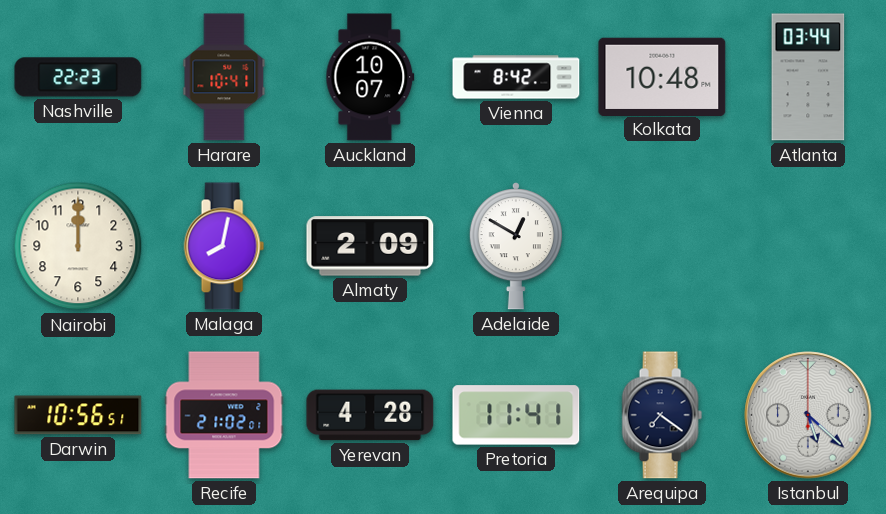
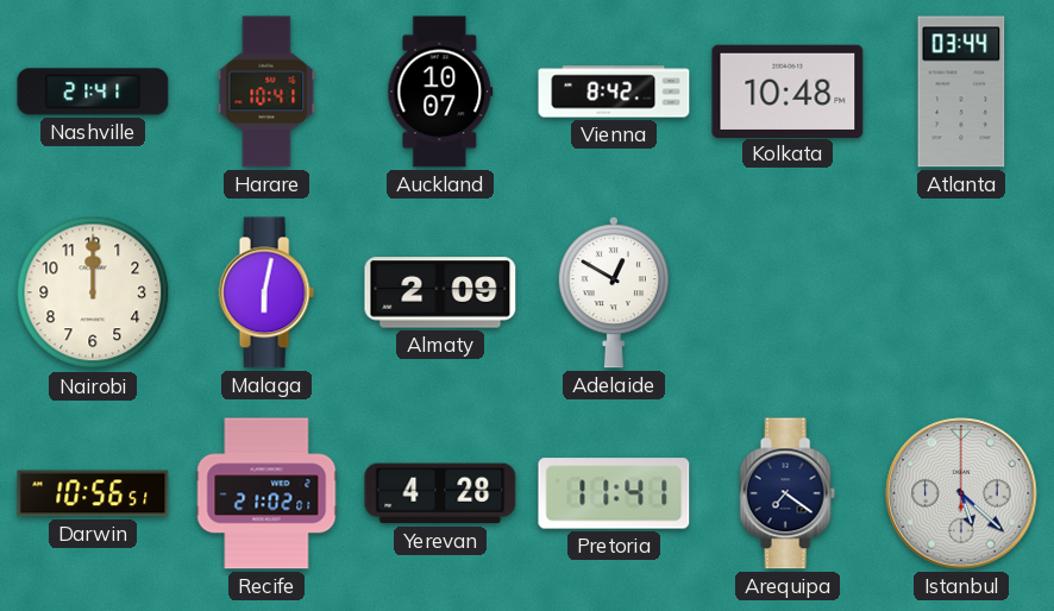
Nashville: 22:23 -> 21:41
Malaga: 8:02 -> 6:02
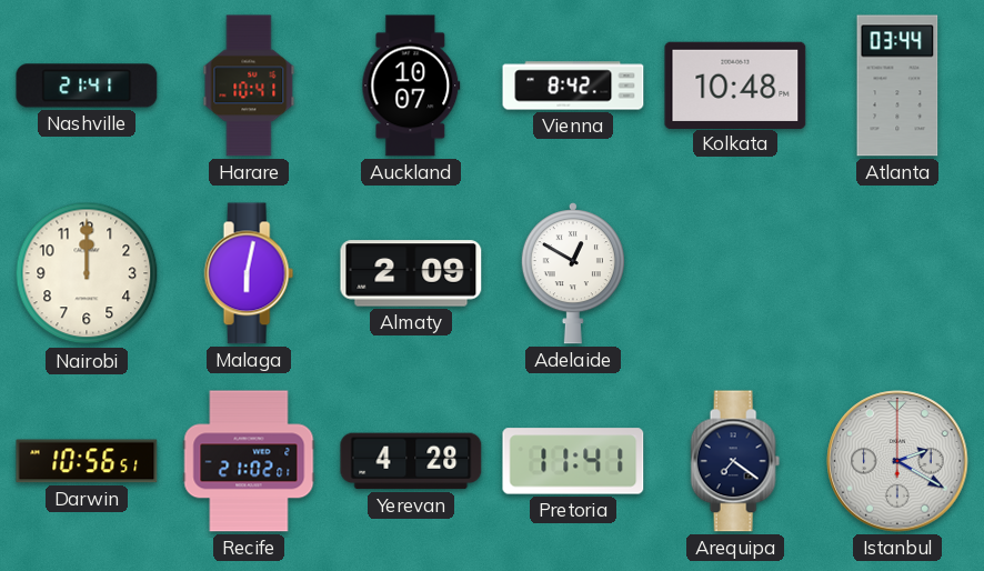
Istanbul: 5:22 -> 2:20
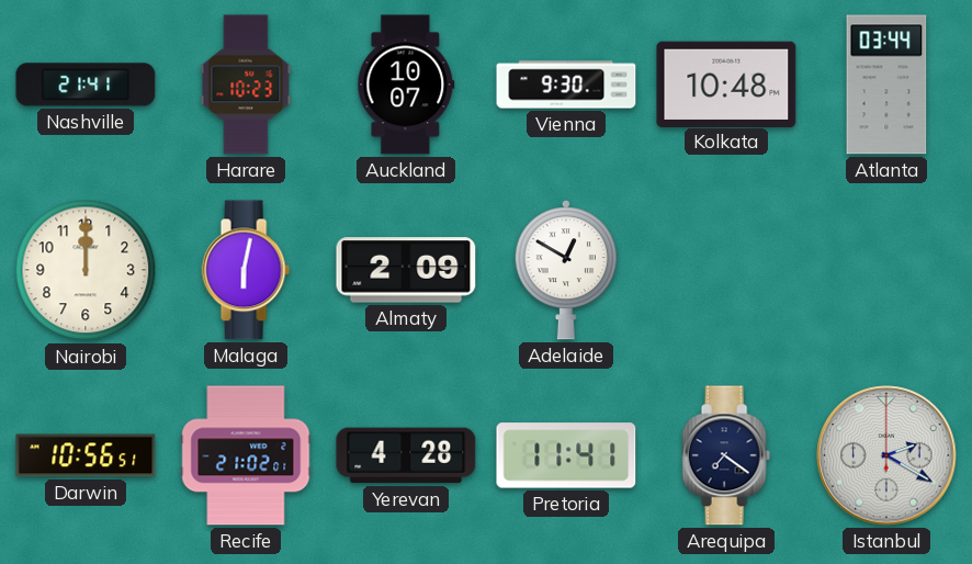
Harare: 10:41 -> 10:23
Vienna: 8:42 -> 9:30
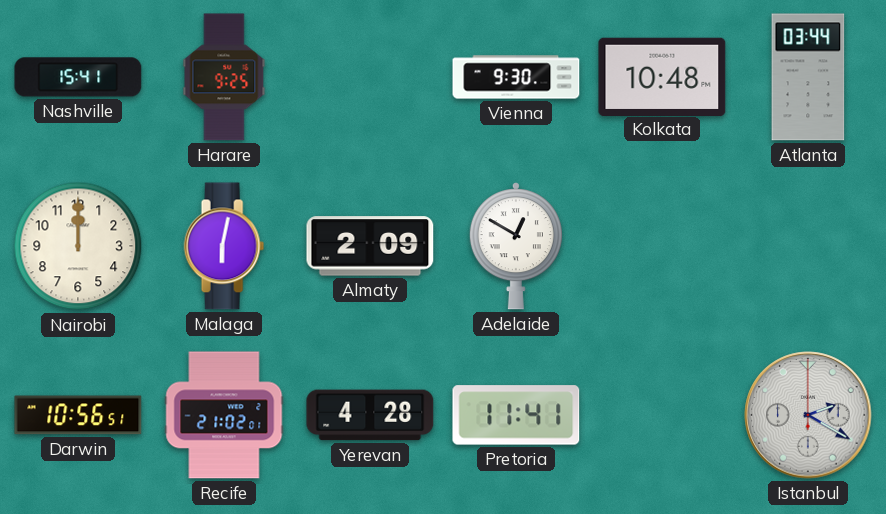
Nashville: 21:41 -> 15:41
Harare: 10:23 -> 9:25
Auckland: 10:07 -> none
Arequipa: 7:21 -> none
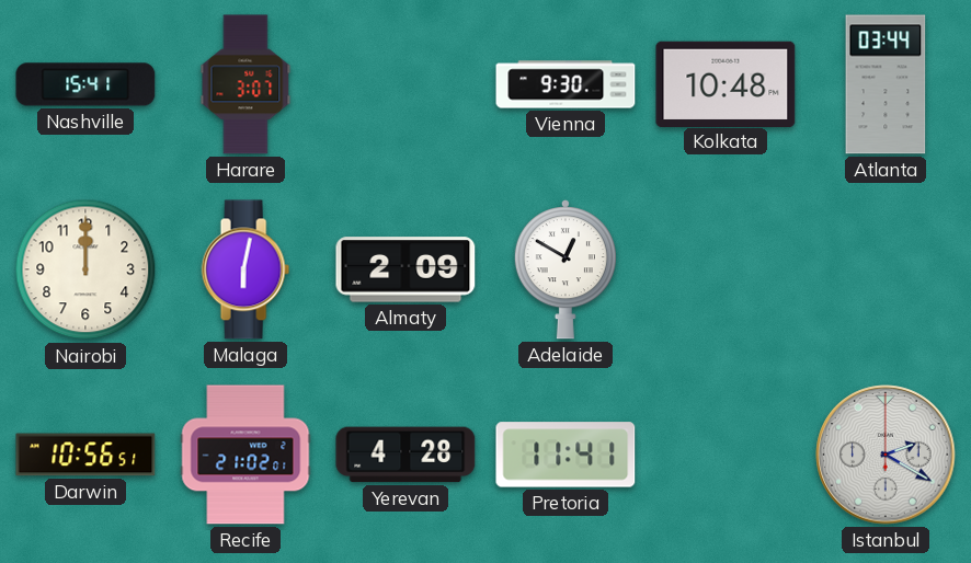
Harare: 9:25 -> 3:07
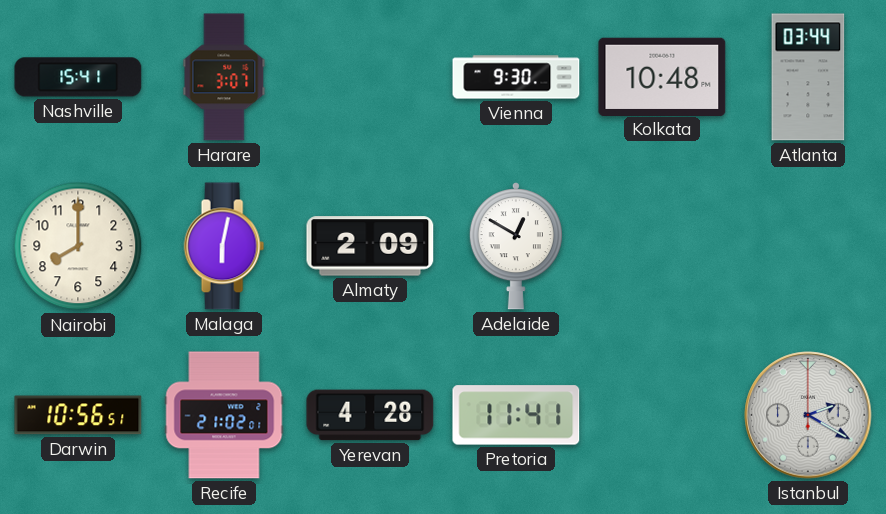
Nairobi: 12:00 -> 8:00
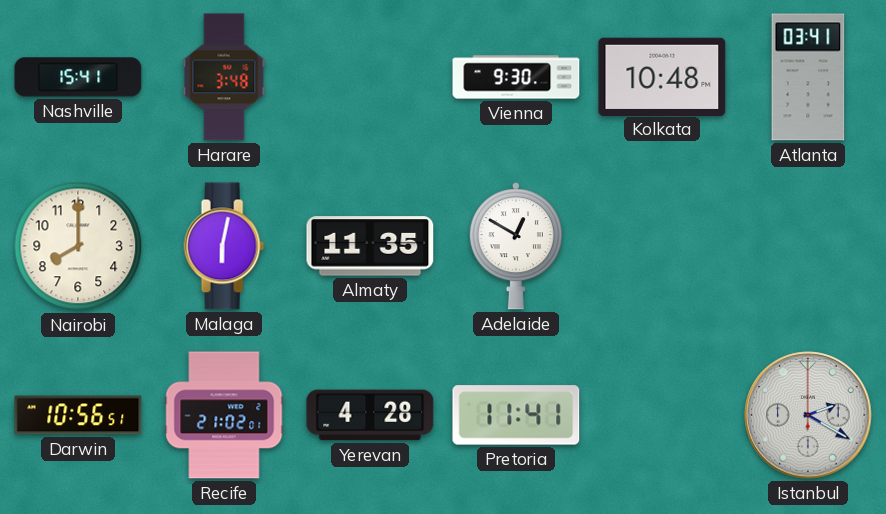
Harare: 3:07 -> 3:48
Atlanta: 03:44 -> 03:41
Almaty: 2:09 -> 11:35
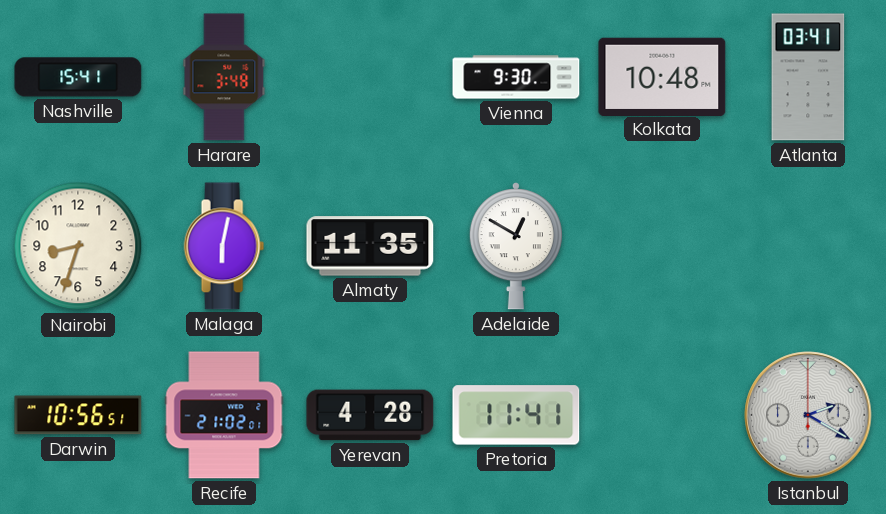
Nairobi: 8:00 -> 8:33
